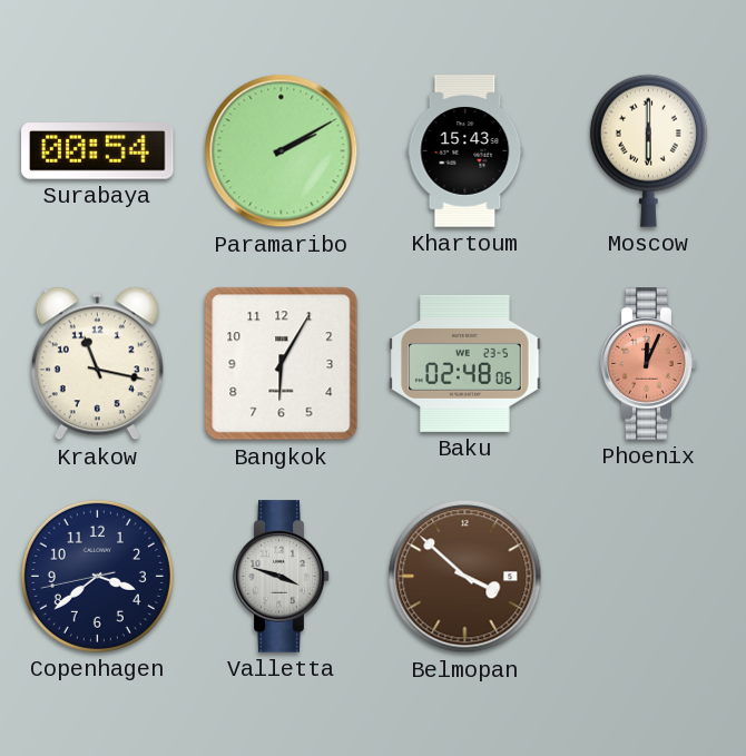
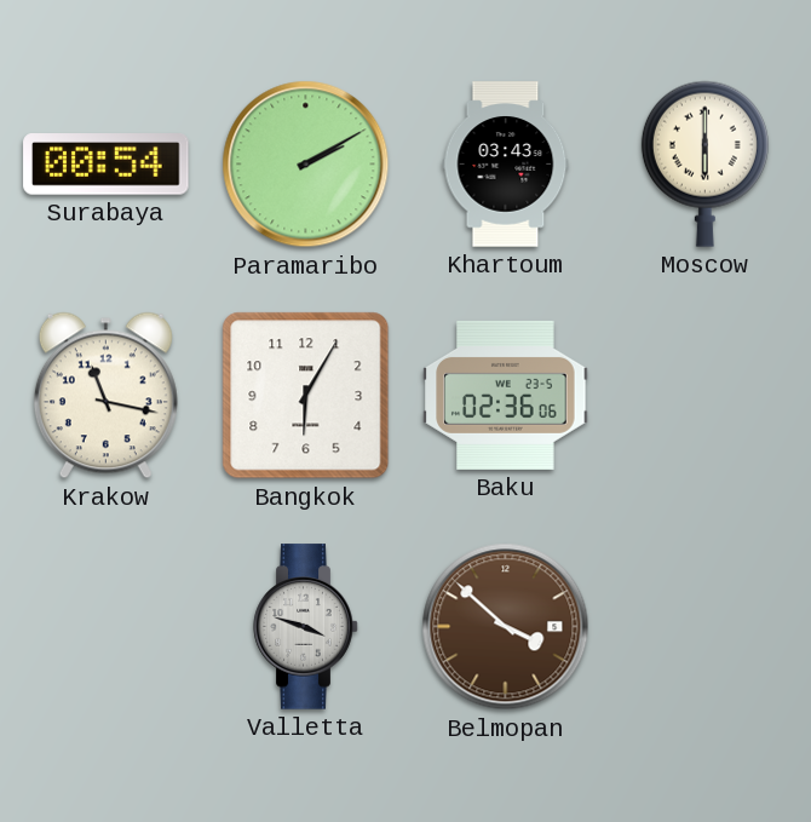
Khartoum: 15:43 -> 03:43
Baku: 02:48 -> 02:36
Phoenix: 12:04 -> none
Copenhagen: 3:38 -> none
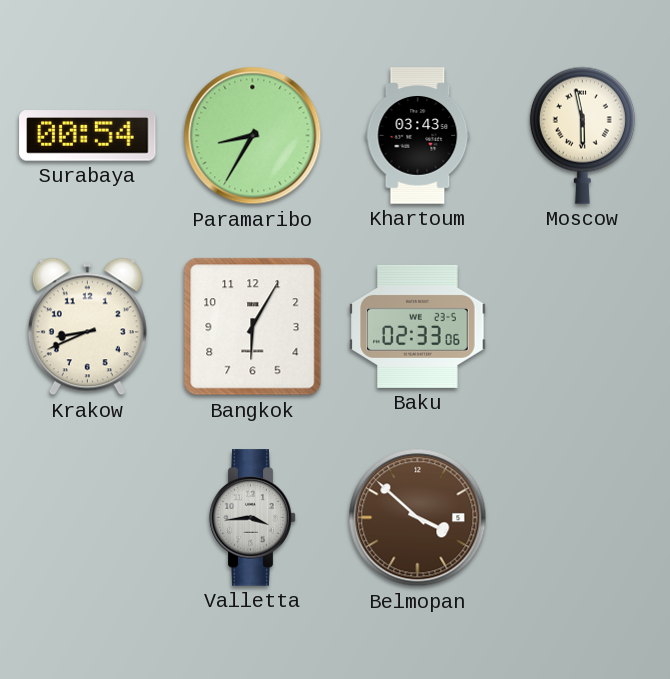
Paramaribo: 2:10 -> 8:35
Moscow: 6:00 -> 5:58
Krakow: 11:17 -> 8:41
Baku: 02:36 -> 02:33
Valletta: 3:48 -> 3:44
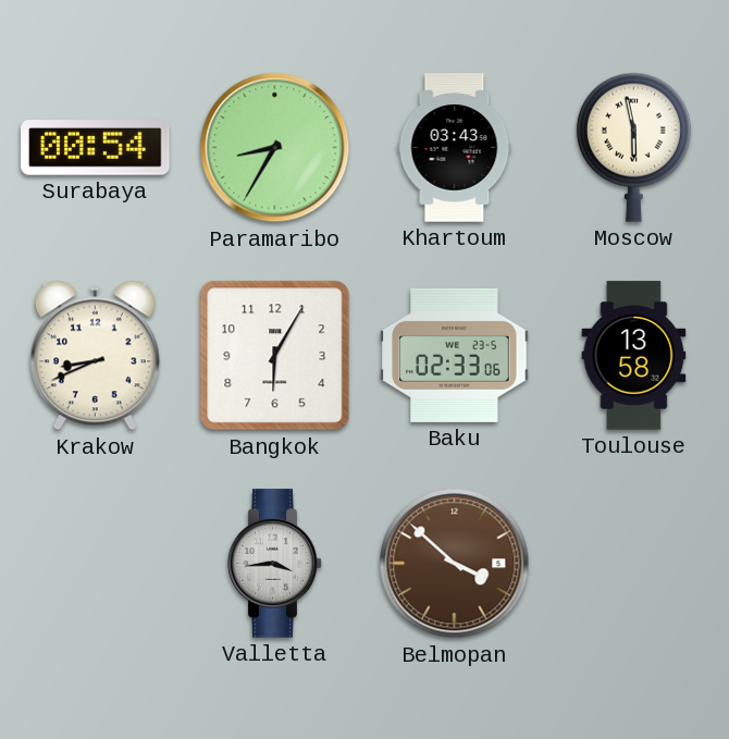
Toulouse: none -> 13:58
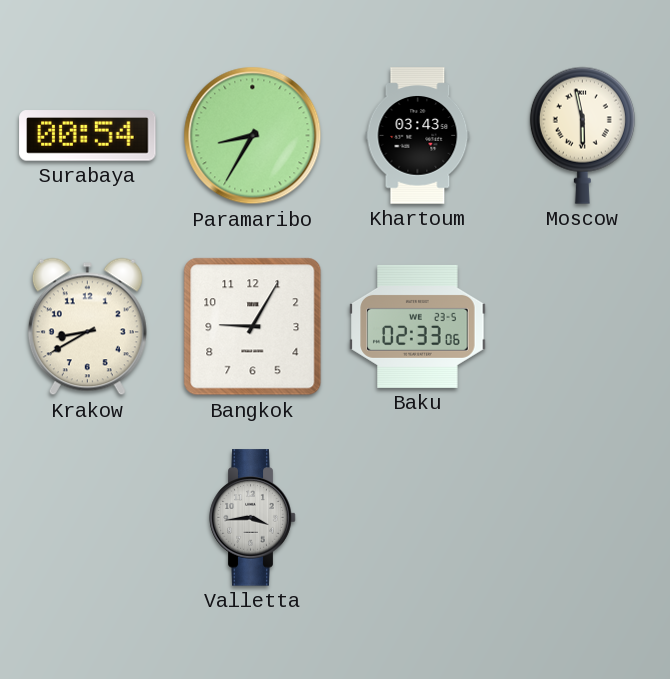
Krakow: 8:41 -> 8:40
Bangkok: 6:05 -> 9:05
Toulouse: 13:58 -> none
Belmopan: 3:52 -> none
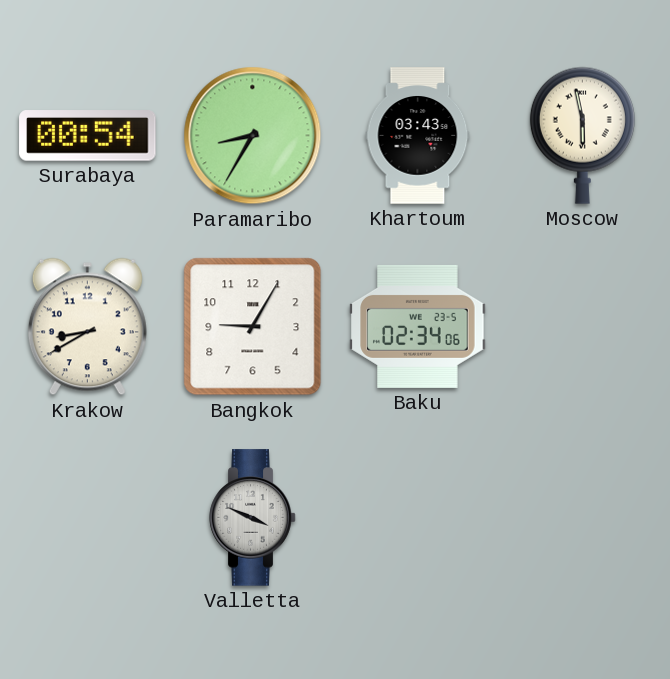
Baku: 02:33 -> 02:34
Valletta: 3:44 -> 3:49
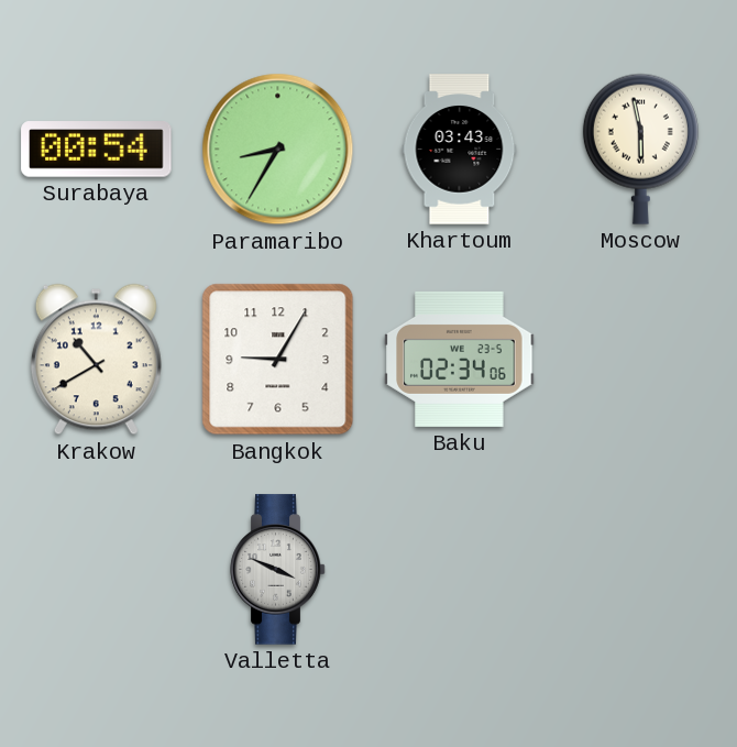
Krakow: 8:40 -> 10:40
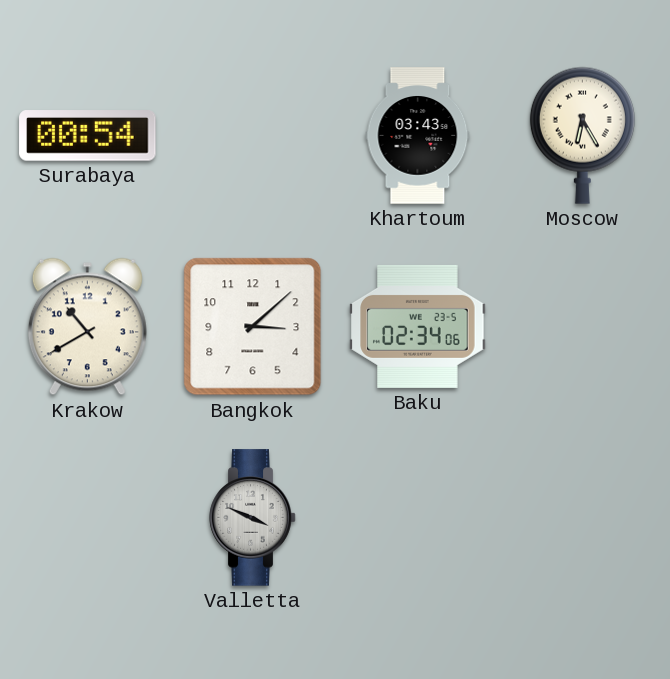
Paramaribo: 8:35 -> none
Moscow: 5:58 -> 6:25
Bangkok: 9:05 -> 3:08
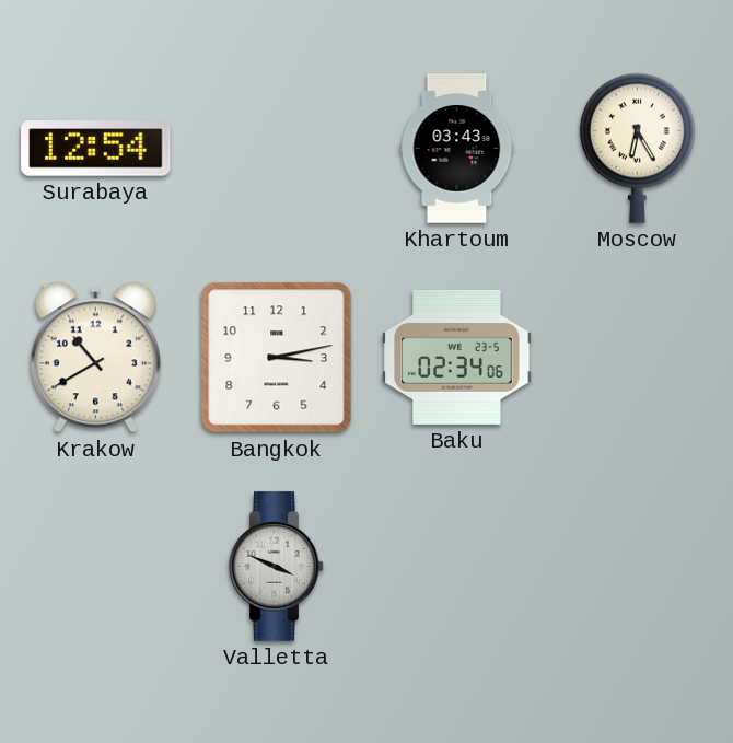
Surabaya: 00:54 -> 12:54
Bangkok: 3:08 -> 3:13
